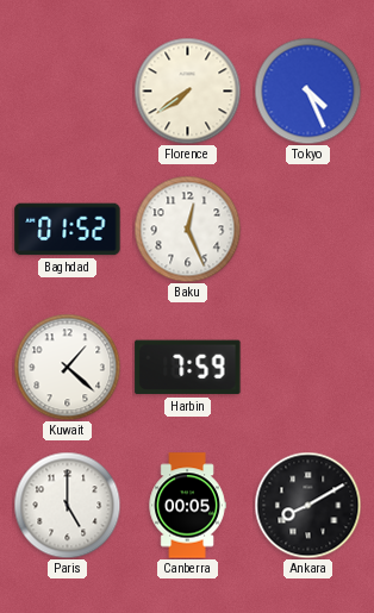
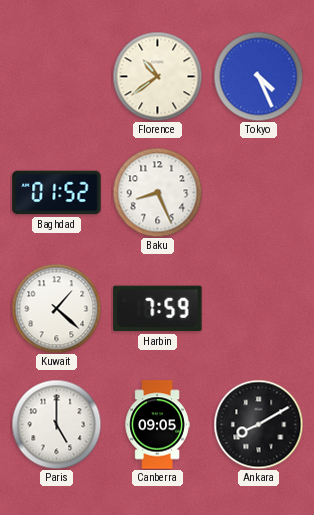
Florence: 7:39 -> 10:39
Baku: 12:26 -> 8:26
Canberra: 00:05 -> 09:05
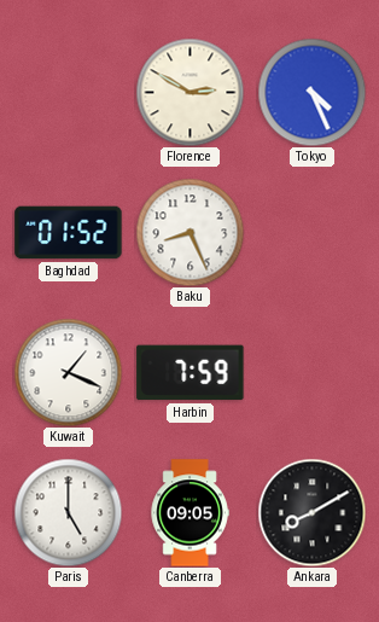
Florence: 10:39 -> 2:50
Kuwait: 1:22 -> 1:19
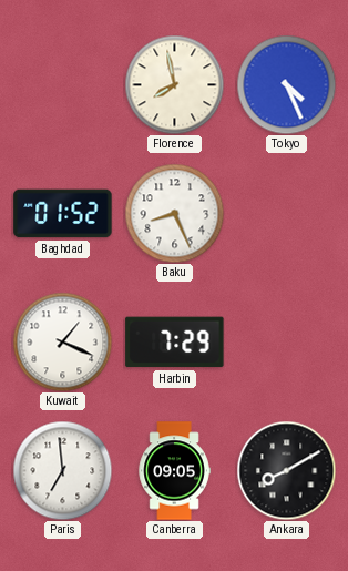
Florence: 2:50 -> 7:58
Harbin: 7:59 -> 7:29
Paris: 5:00 -> 6:59
